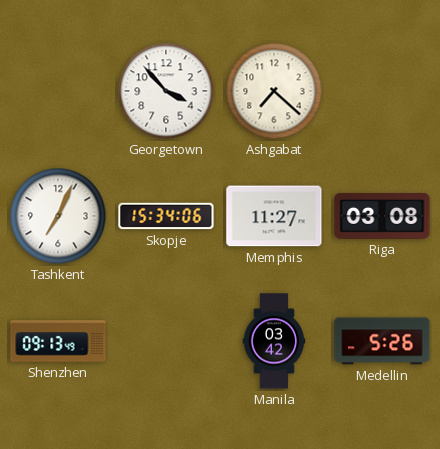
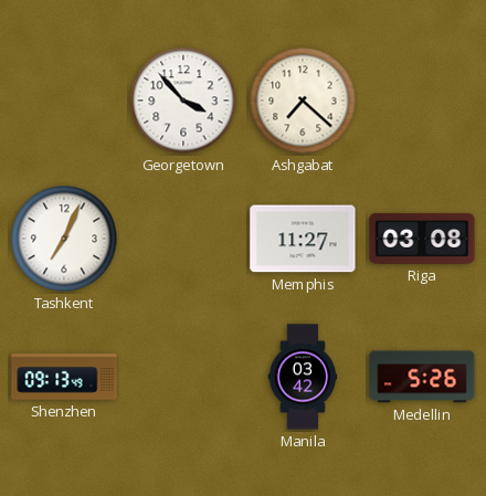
Skopje: 15:34 -> none
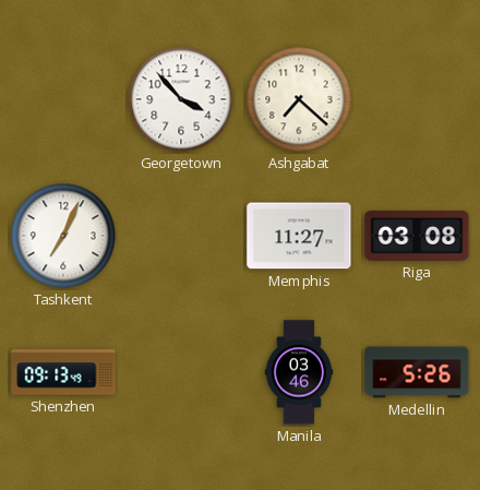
Manila: 03:42 -> 03:46
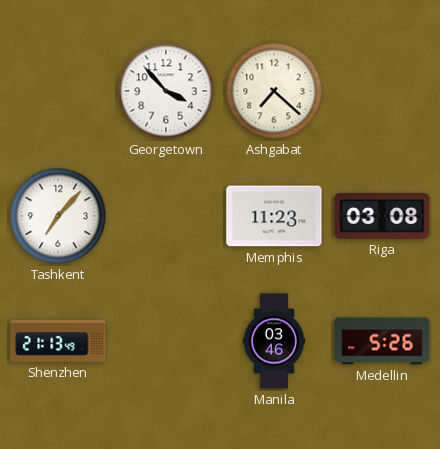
Tashkent: 7:04 -> 7:07
Memphis: 11:27 -> 11:23
Shenzhen: 09:13 -> 21:13
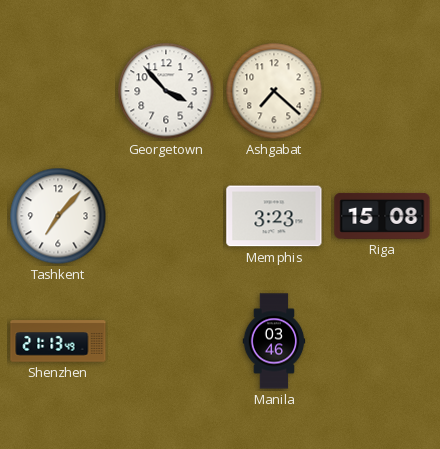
Memphis: 11:23 -> 3:23
Riga: 03:08 -> 15:08
Medellin: 5:26 -> none
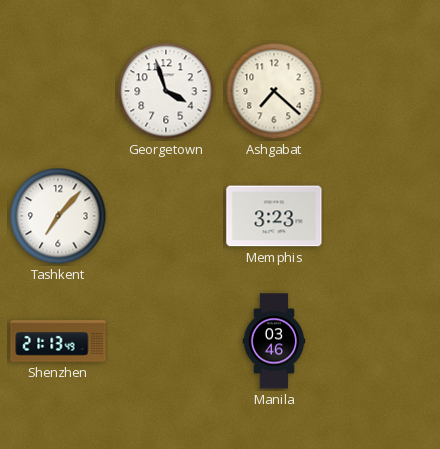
Georgetown: 3:53 -> 3:57
Riga: 15:08 -> none
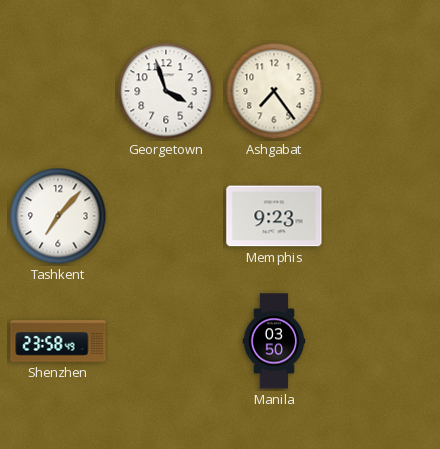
Ashgabat: 7:22 -> 7:24
Memphis: 3:23 -> 9:23
Shenzhen: 21:13 -> 23:58
Manila: 03:46 -> 03:50
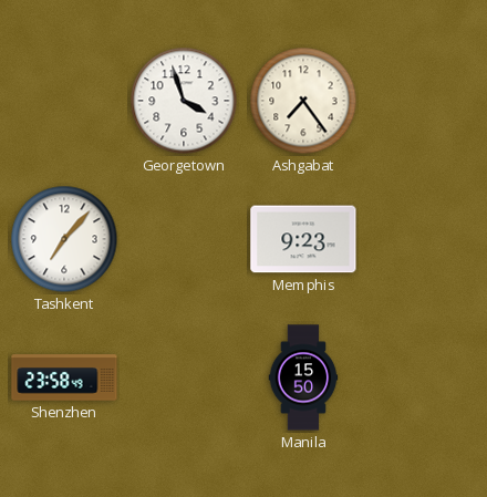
Manila: 03:50 -> 15:50
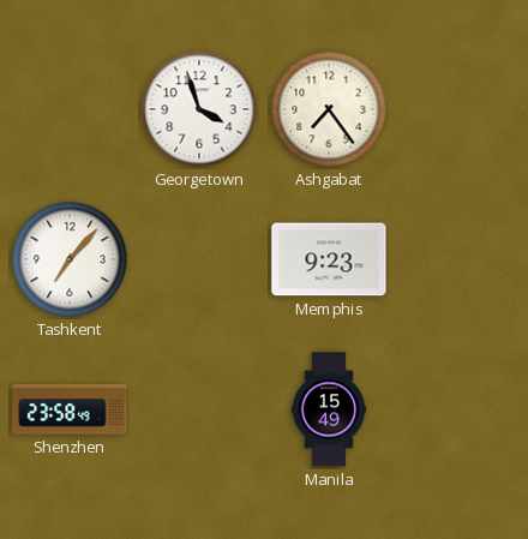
Manila: 15:50 -> 15:49
